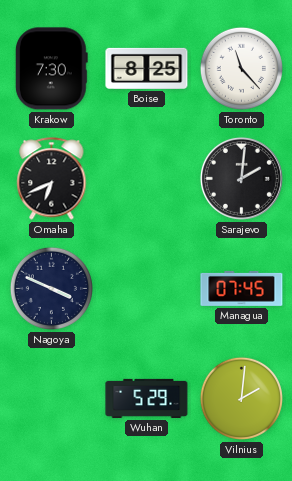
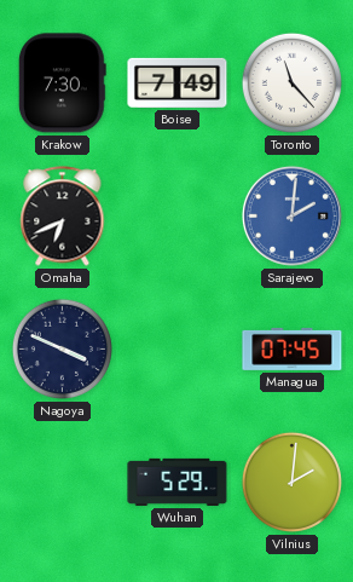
Boise: 8:25 -> 7:49
Sarajevo dial: black -> blue
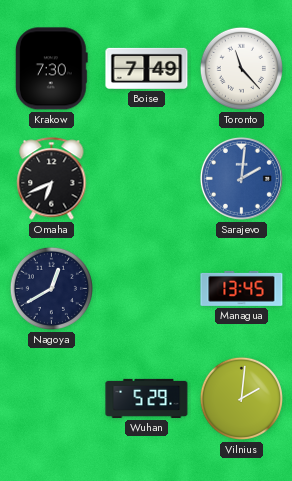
Nagoya: 3:49 -> 12:40
Managua: 07:45 -> 13:45
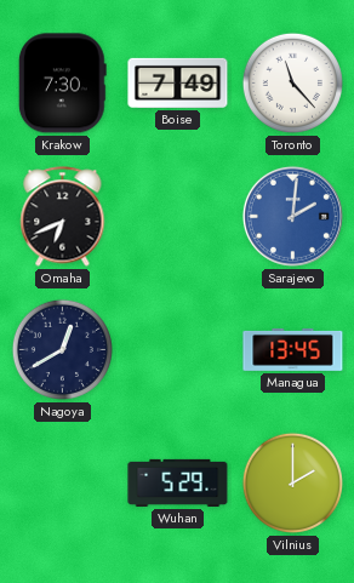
Vilnius: 2:01 -> 2:00
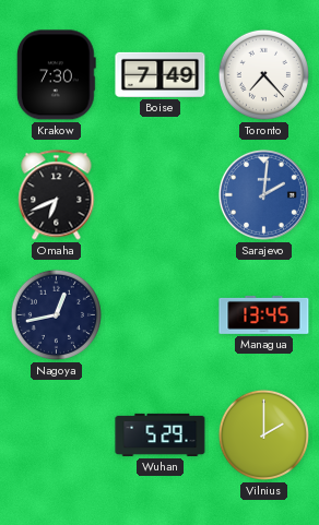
Toronto: 11:23 -> 7:23
Nagoya: 12:40 -> 12:43
